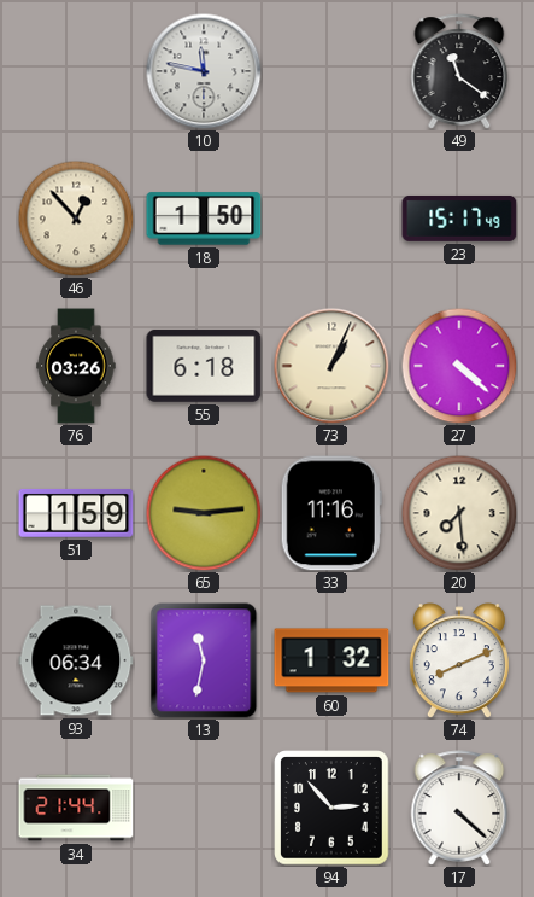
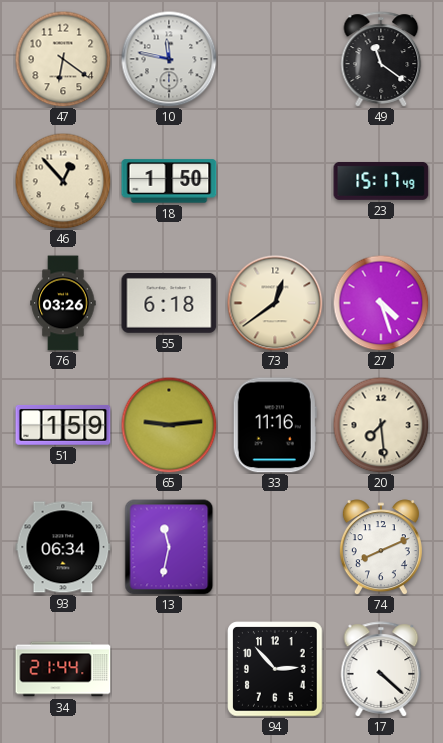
47: none -> 6:21
73: 1:04 -> 12:39
27: 4:22 -> 4:27
60: 1:32 -> none
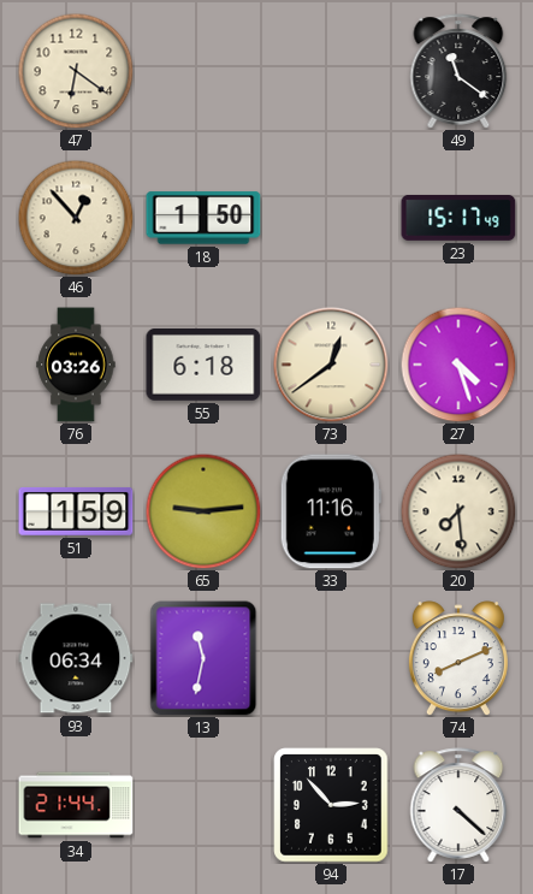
10: 11:47 -> none
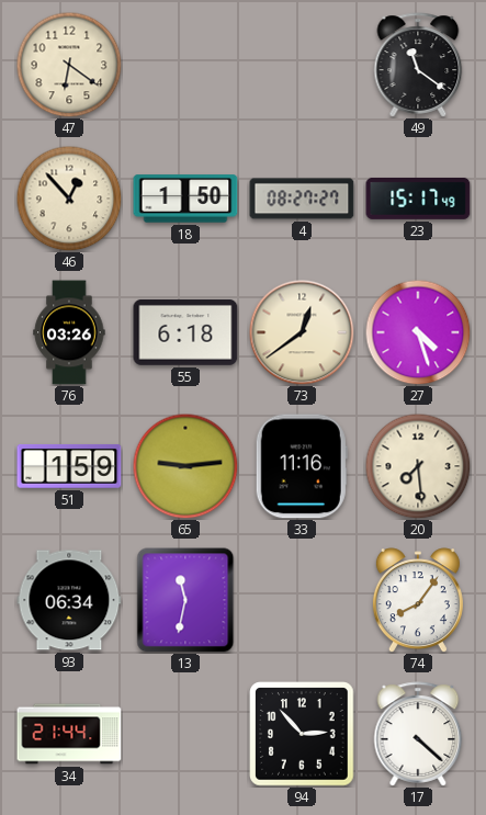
4: none -> 08:27
74: 8:11 -> 8:06
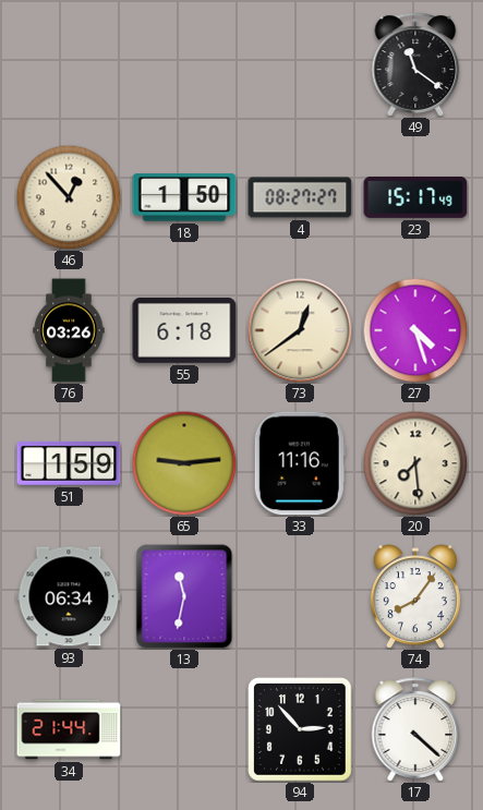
47: 6:21 -> none
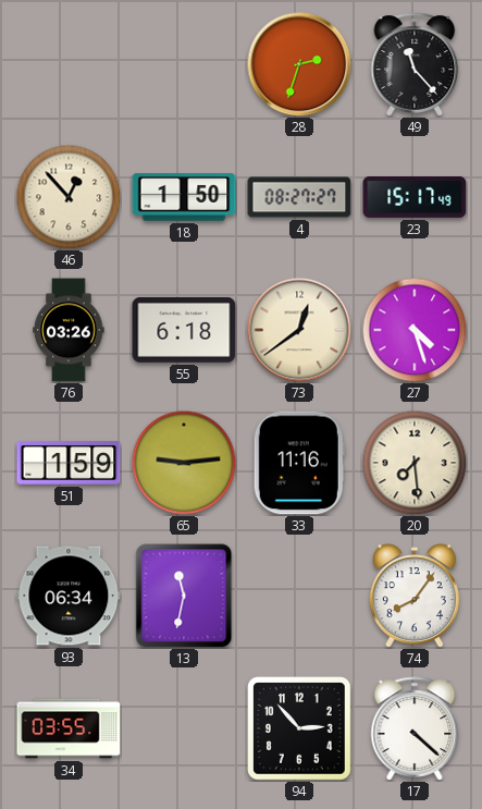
28: none -> 2:33
49: 11:21 -> 11:23
34: 21:44 -> 03:55
